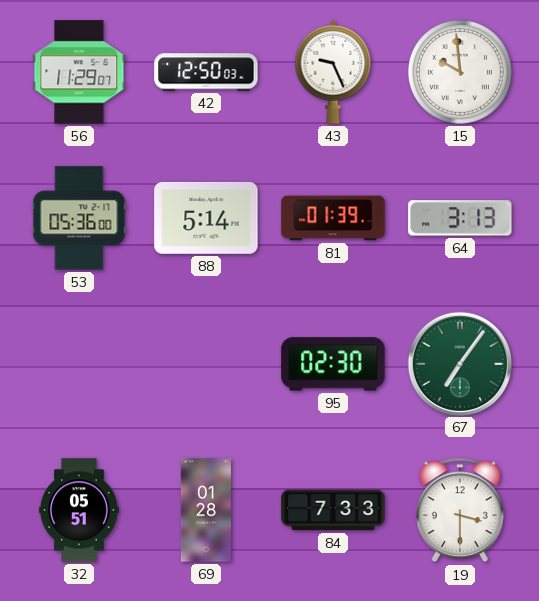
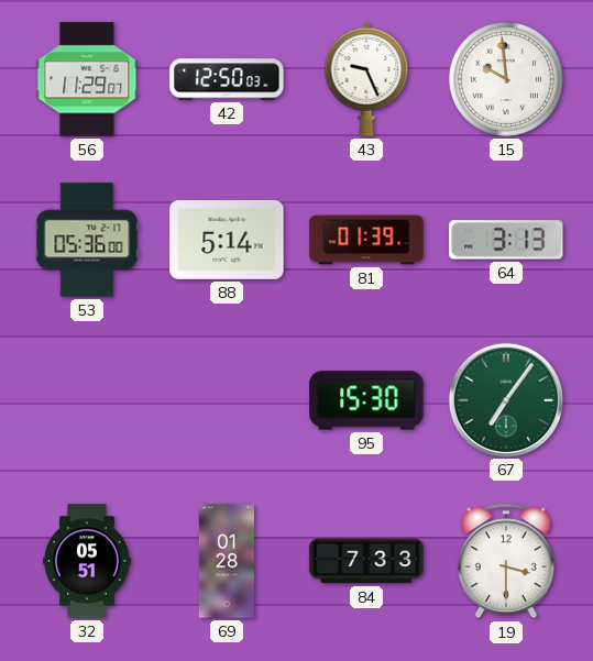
95: 02:30 -> 15:30
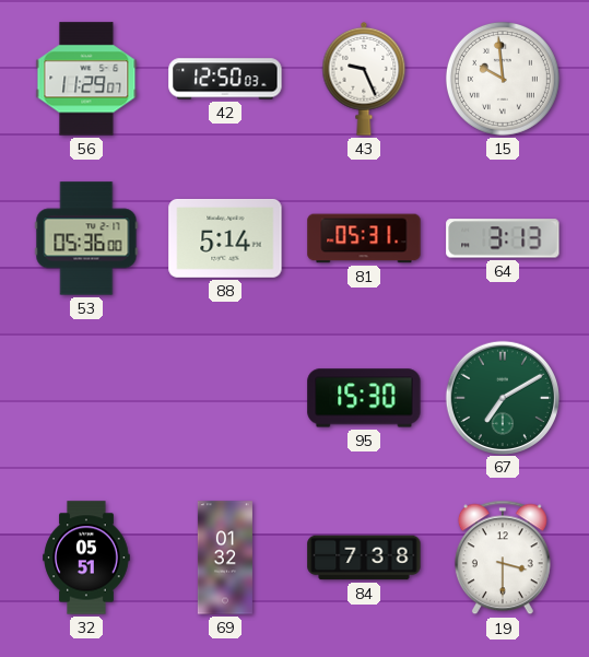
81: 01:39 -> 05:31
67: 7:06 -> 7:10
69: 01:28 -> 01:32
84: 7:33 -> 7:38
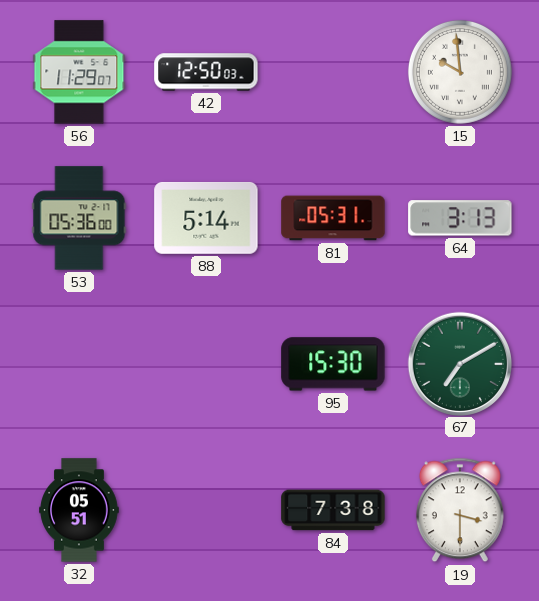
43: 9:26 -> none
69: 01:32 -> none
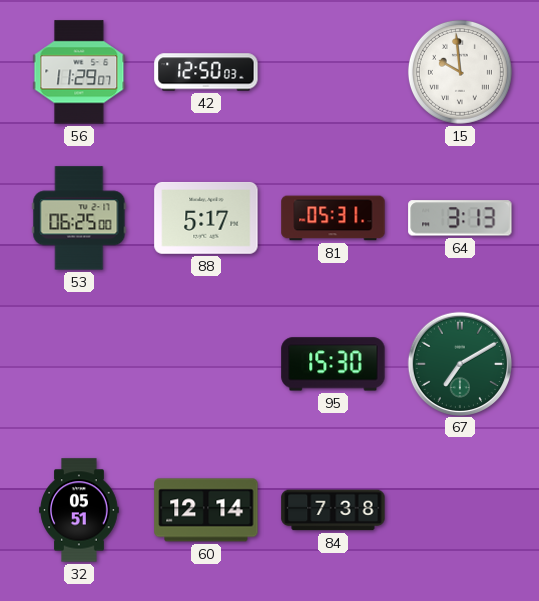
53: 05:36 -> 06:25
88: 5:14 -> 5:17
60: none -> 12:14
19: 3:30 -> none
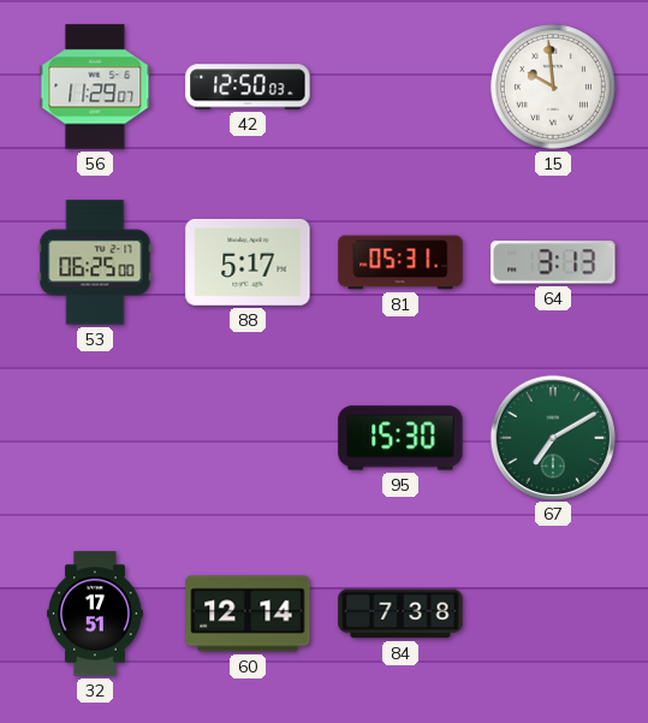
32: 05:51 -> 17:51
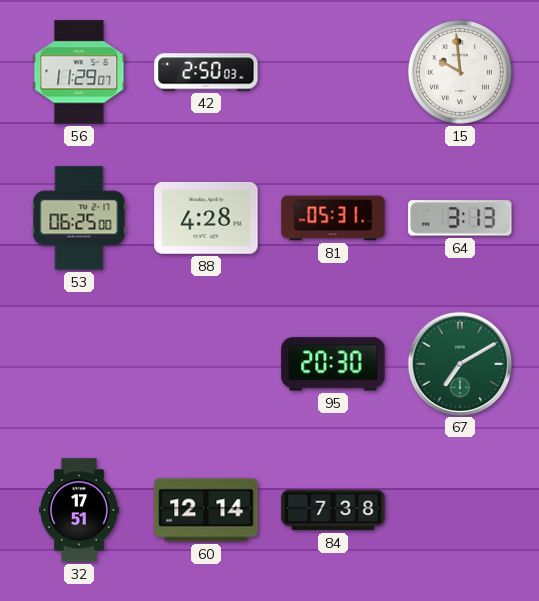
42: 12:50 -> 2:50
88: 5:17 -> 4:28
95: 15:30 -> 20:30
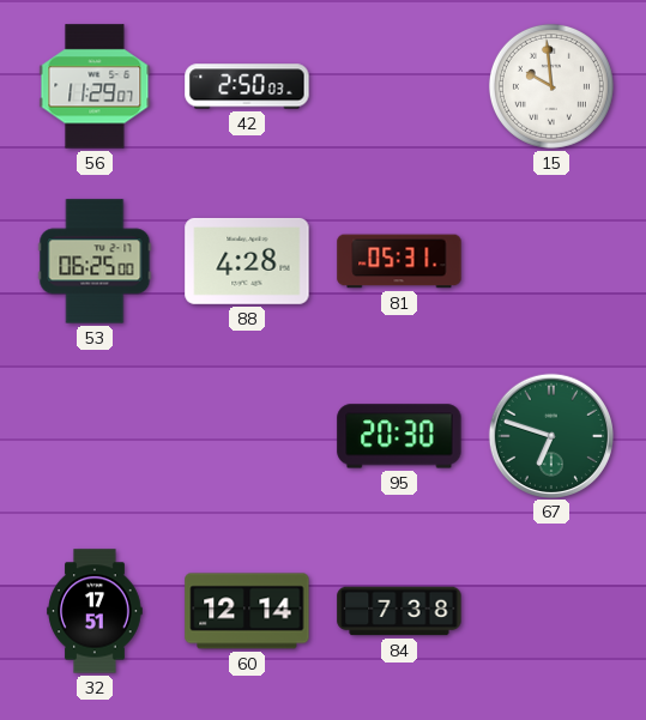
64: 3:13 -> none
67: 7:10 -> 6:48
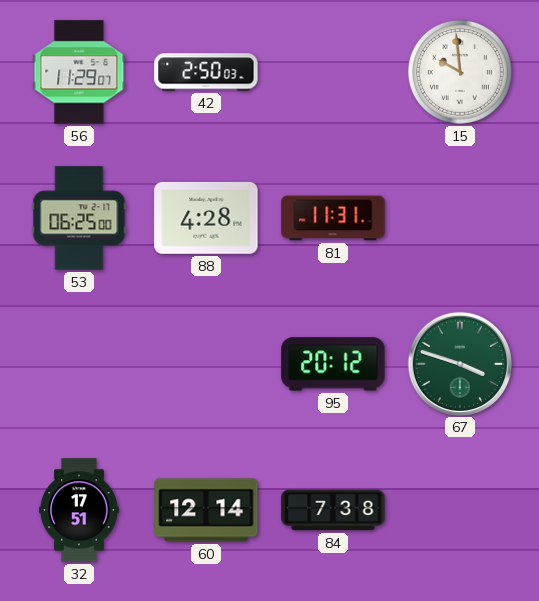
81: 05:31 -> 11:31
95: 20:30 -> 20:12
67: 6:48 -> 3:48
